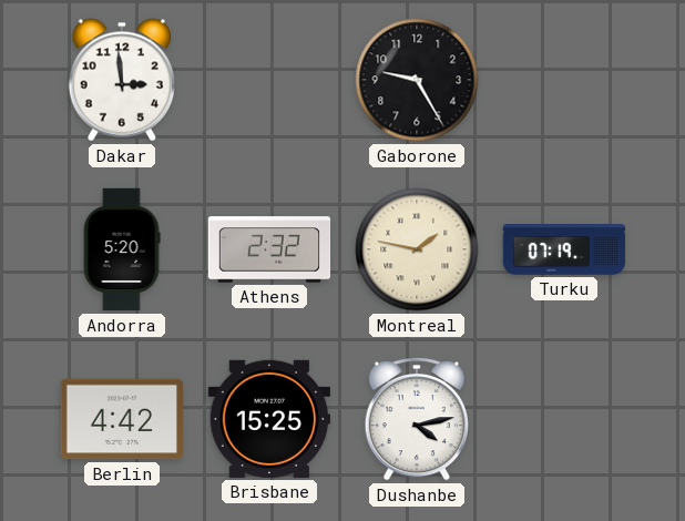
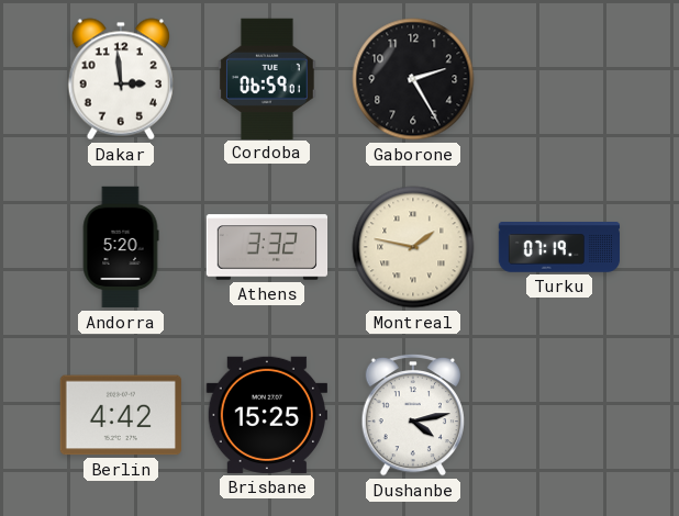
Cordoba: none -> 06:59
Gaborone: 9:25 -> 2:25
Athens: 2:32 -> 3:32
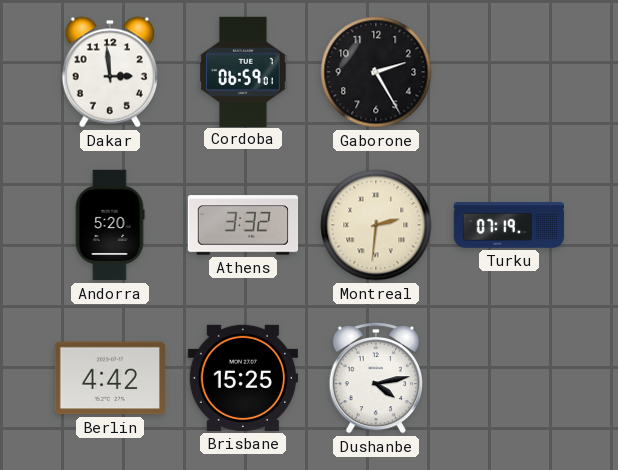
Montreal: 1:47 -> 2:31
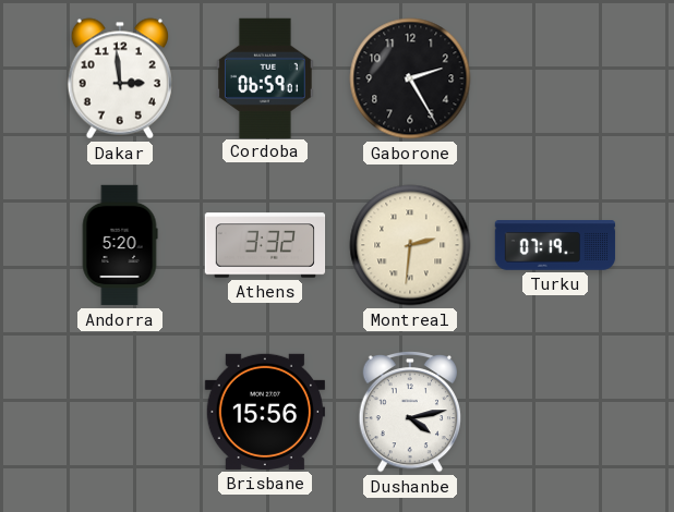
Berlin: 4:42 -> none
Brisbane: 15:25 -> 15:56
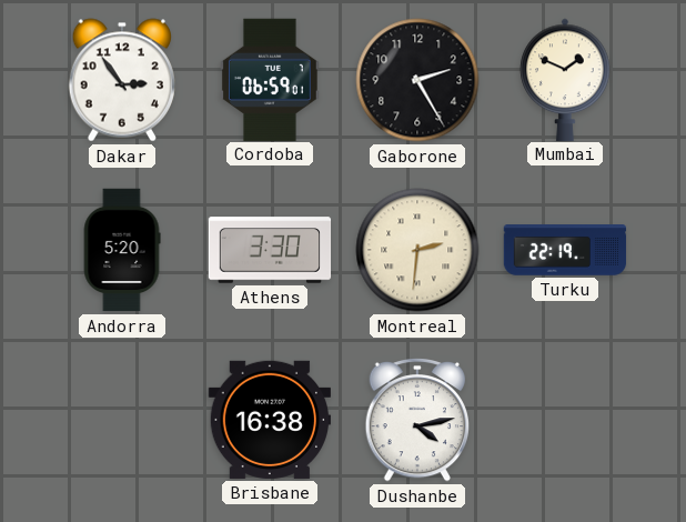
Dakar: 2:59 -> 2:54
Mumbai: none -> 1:49
Athens: 3:32 -> 3:30
Turku: 07:19 -> 22:19
Brisbane: 15:56 -> 16:38
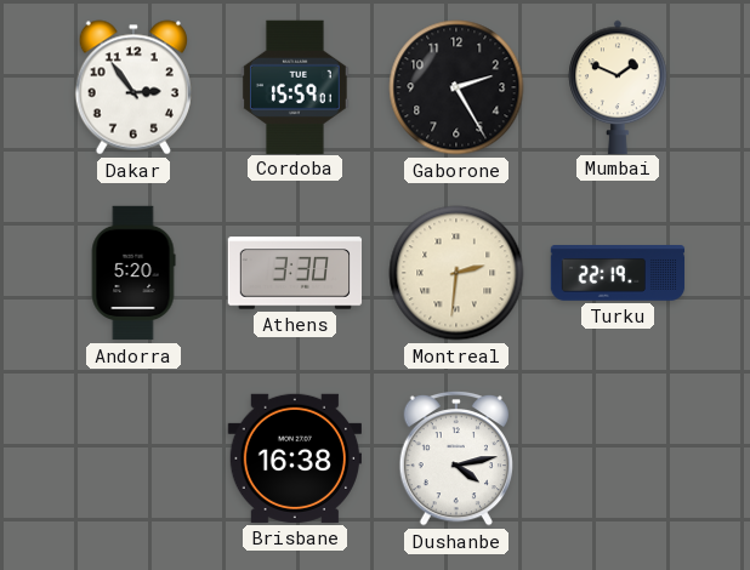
Cordoba: 06:59 -> 15:59
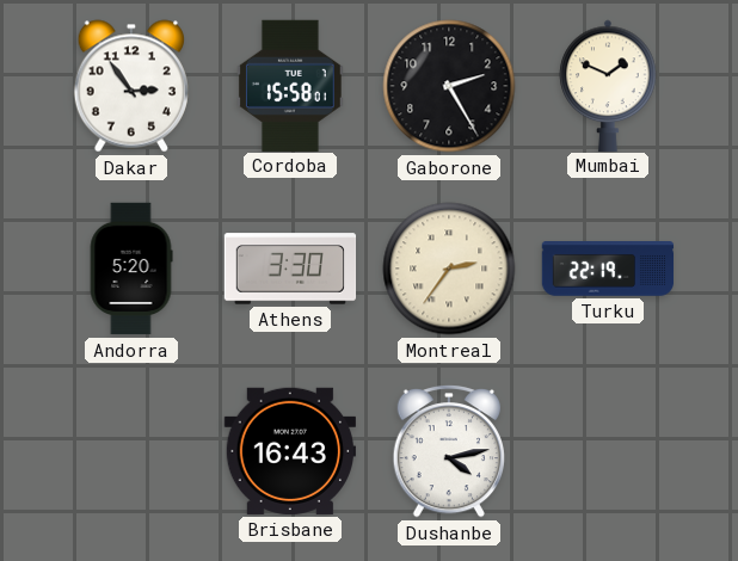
Cordoba: 15:59 -> 15:58
Montreal: 2:31 -> 2:36
Brisbane: 16:38 -> 16:43
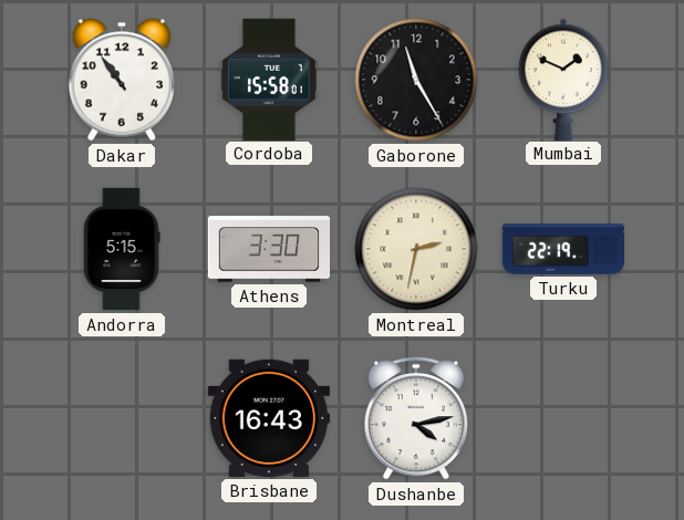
Dakar: 2:54 -> 10:54
Gaborone: 2:25 -> 11:25
Andorra: 5:20 -> 5:15
Montreal: 2:36 -> 2:32
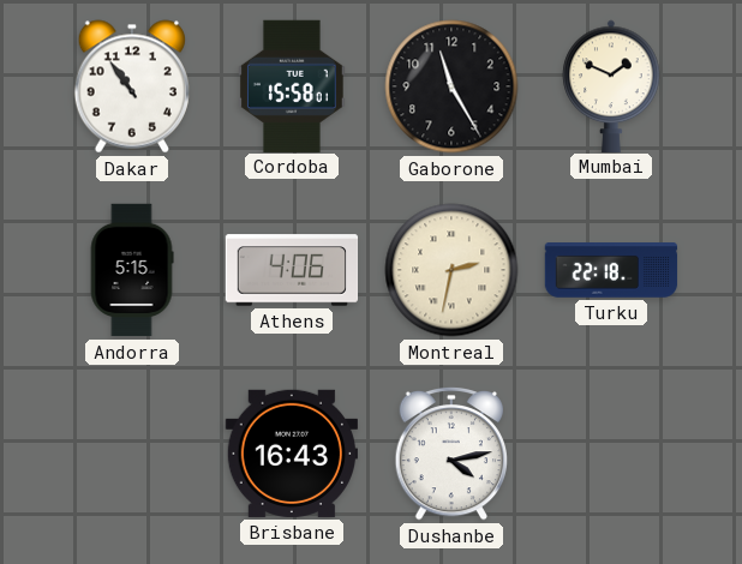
Athens: 3:30 -> 4:06
Turku: 22:19 -> 22:18
